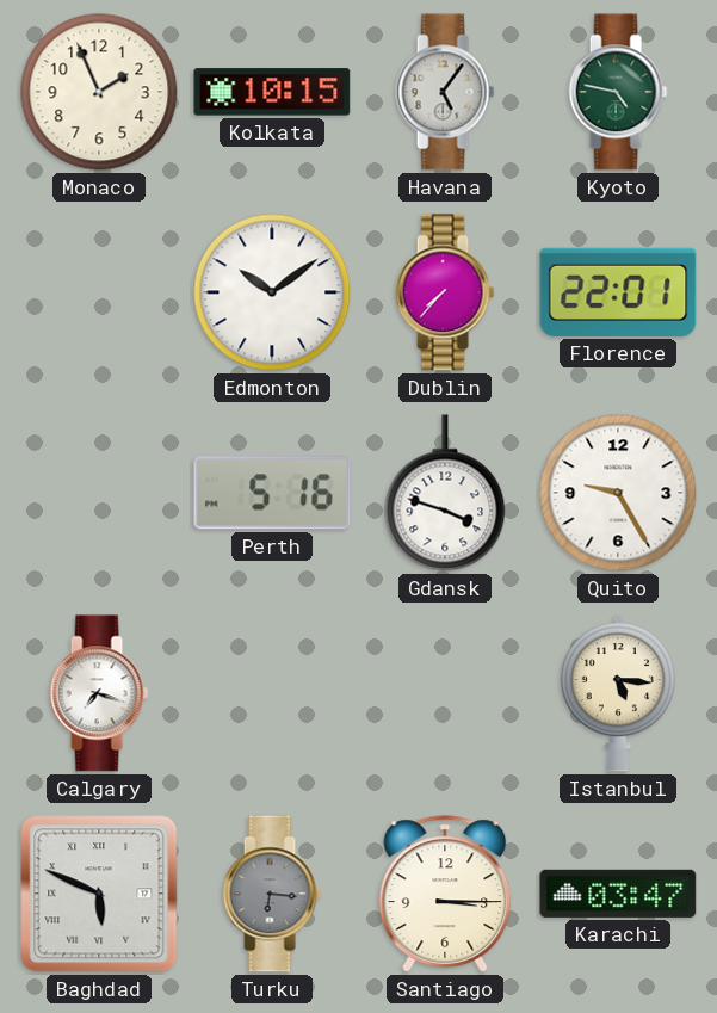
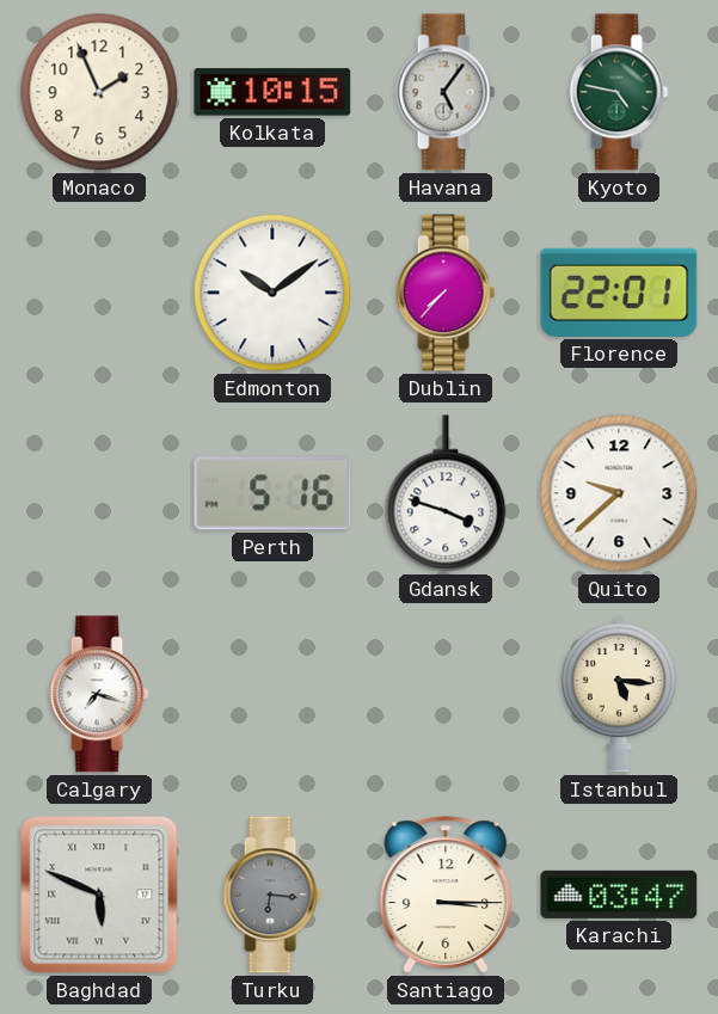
Quito: 9:25 -> 9:38
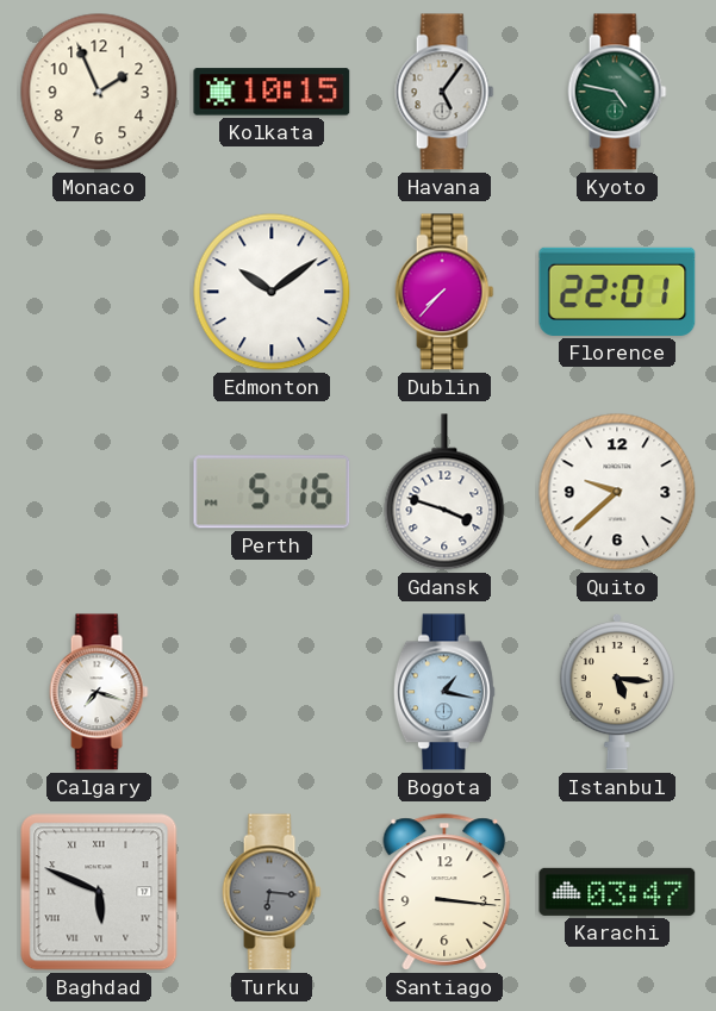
Bogota: none -> 1:17
Santiago: 3:15 -> 3:16
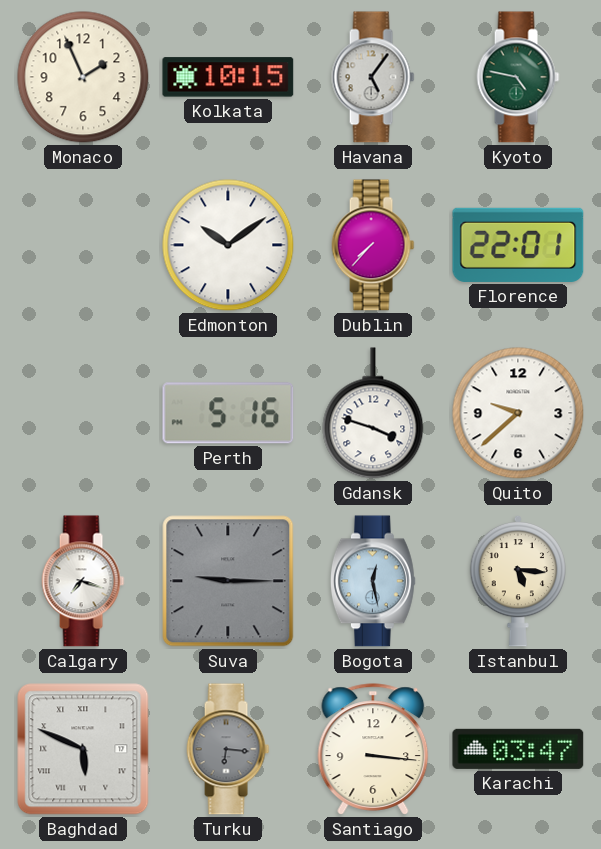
Suva: none -> 9:15
Bogota: 1:17 -> 12:28
